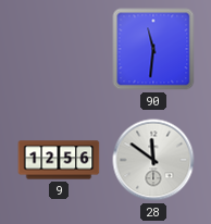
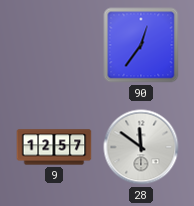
90: 11:31 -> 12:36
9: 12:56 -> 12:57
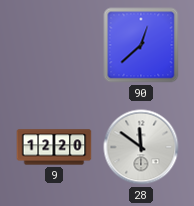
90: 12:36 -> 12:38
9: 12:57 -> 12:20
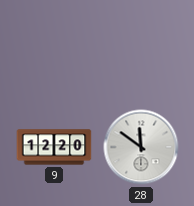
90: 12:38 -> none
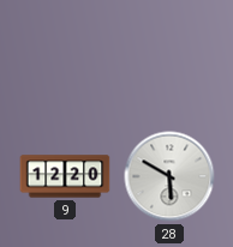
28: 11:51 -> 5:50
